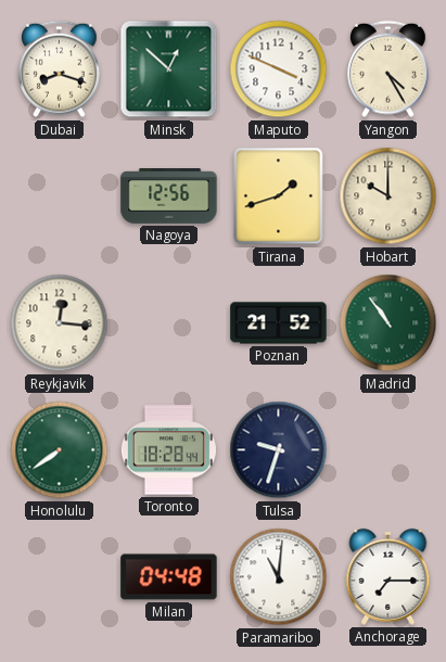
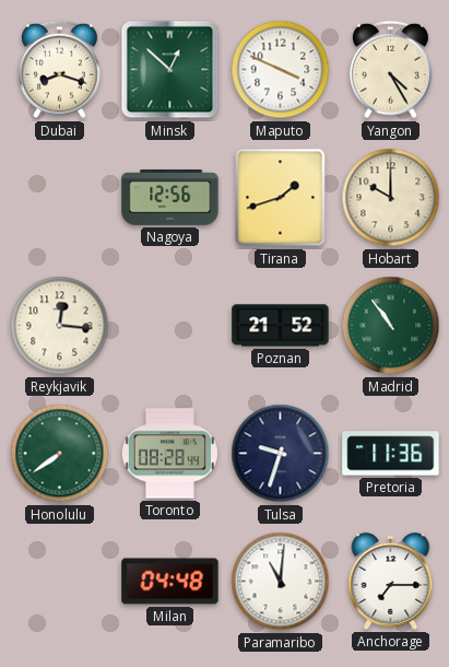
Toronto: 18:28 -> 08:28
Pretoria: none -> 11:36
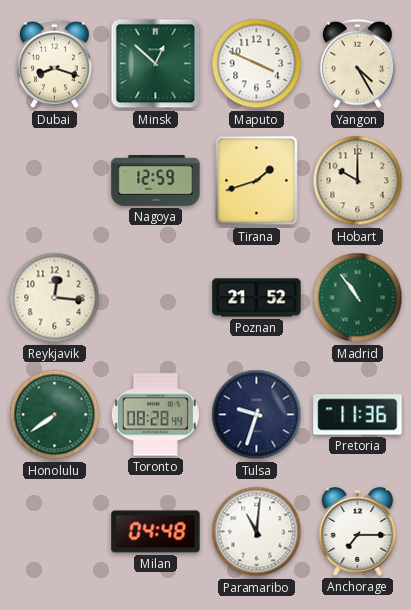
Nagoya: 12:56 -> 12:59
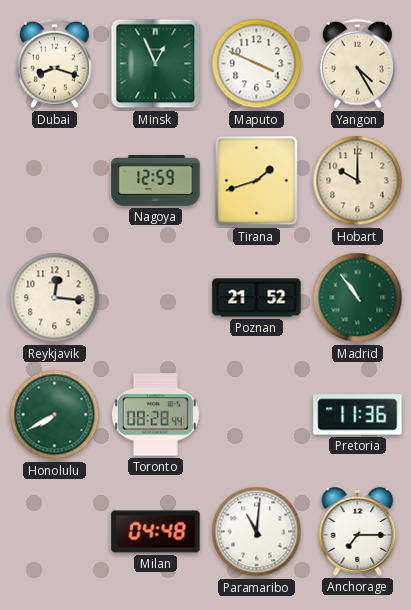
Minsk: 12:52 -> 12:56
Honolulu: 7:39 -> 7:40
Tulsa: 9:33 -> none
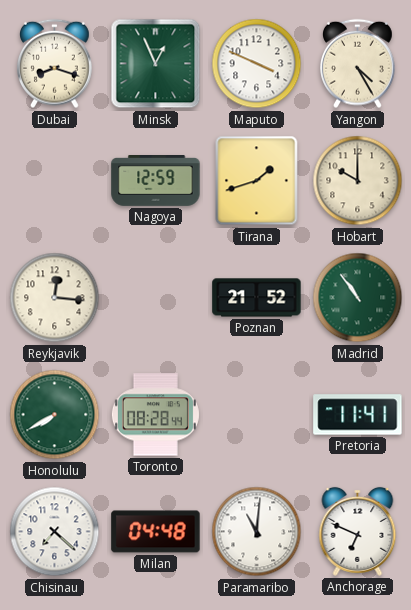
Pretoria: 11:36 -> 11:41
Chisinau: none -> 7:22
Anchorage: 7:15 -> 6:49
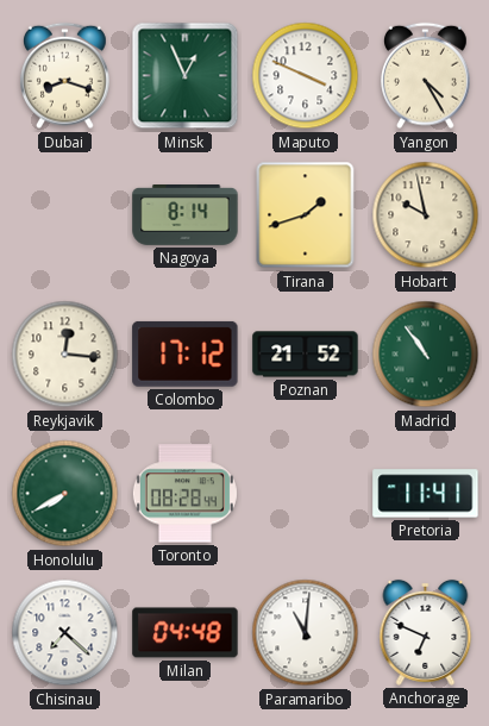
Nagoya: 12:59 -> 8:14
Hobart: 10:00 -> 9:58
Colombo: none -> 17:12
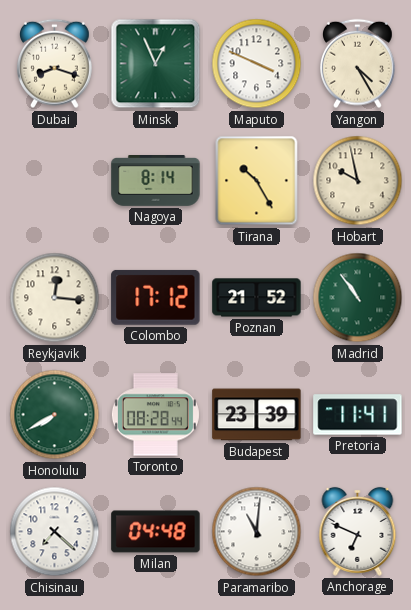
Tirana: 1:42 -> 10:25
Budapest: none -> 23:39
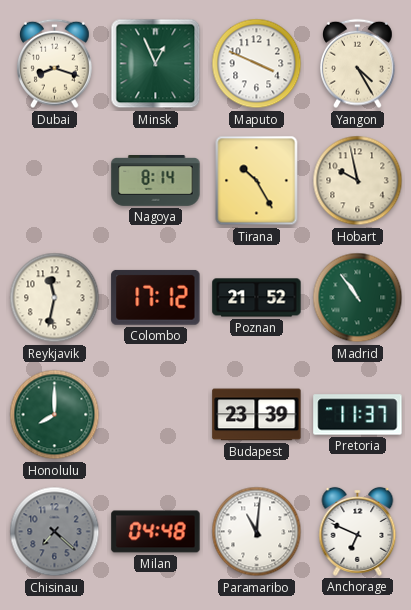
Reykjavik: 12:16 -> 11:32
Honolulu: 7:40 -> 8:00
Toronto: 08:28 -> none
Pretoria: 11:41 -> 11:37
Chisinau dial: white -> grey
